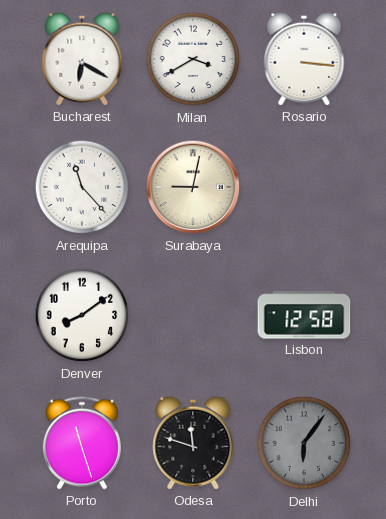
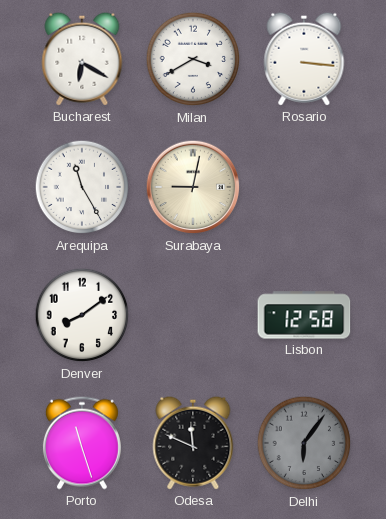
Arequipa: 11:23 -> 11:25
Odesa: 11:48 -> 11:49
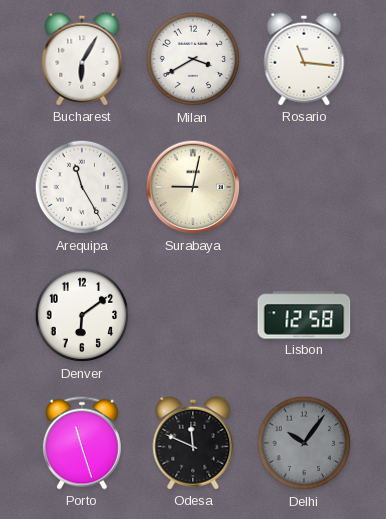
Bucharest: 6:20 -> 6:05
Rosario: 3:16 -> 11:16
Denver: 8:09 -> 6:09
Delhi: 6:06 -> 10:06
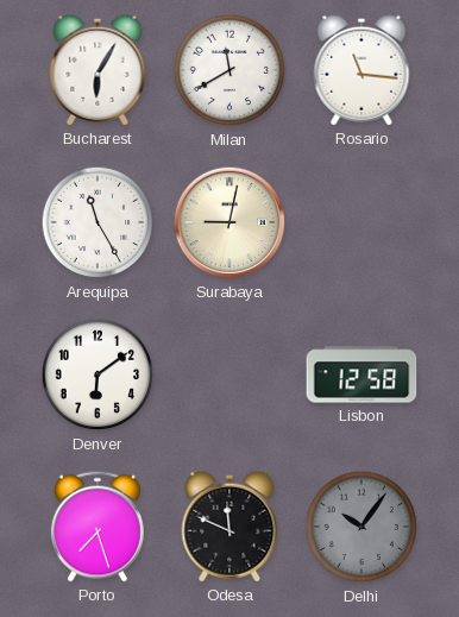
Milan: 3:40 -> 11:40
Porto: 11:27 -> 7:27
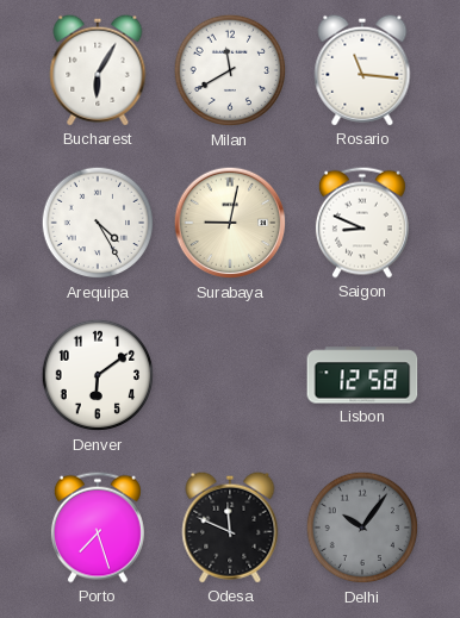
Arequipa: 11:25 -> 4:25
Saigon: none -> 8:49
